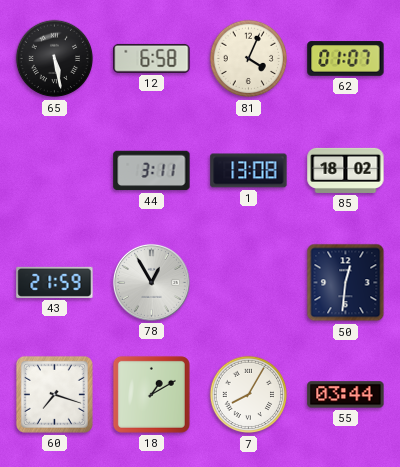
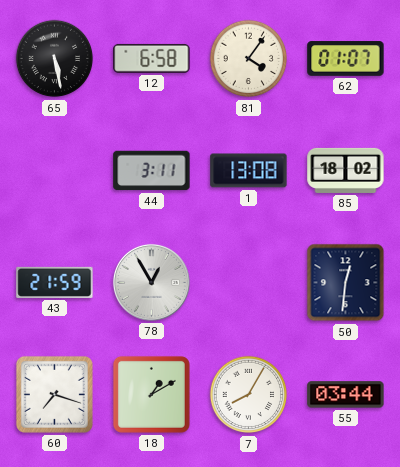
81: 4:04 -> 4:06
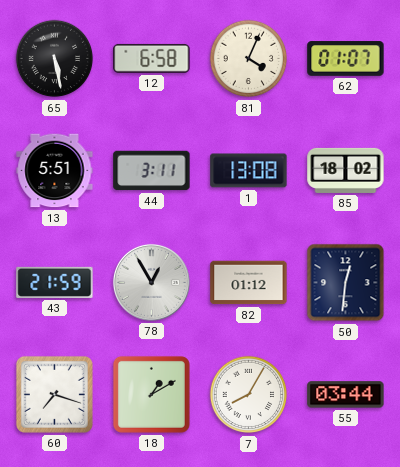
81: 4:06 -> 4:04
13: none -> 5:51
82: none -> 01:12
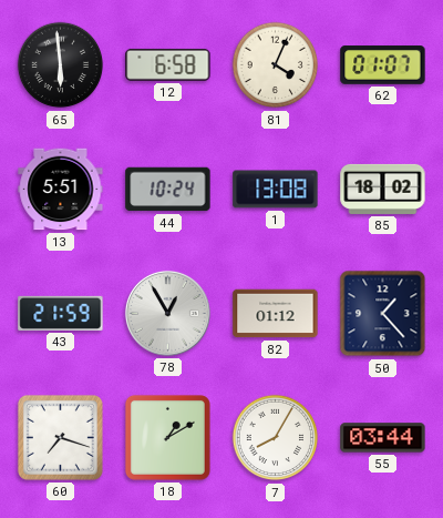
65: 5:28 -> 5:59
44: 3:11 -> 10:24
50: 12:31 -> 1:23
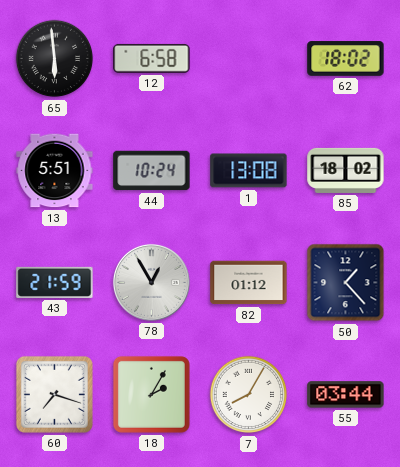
81: 4:04 -> none
62: 01:07 -> 18:02
18: 1:10 -> 2:05
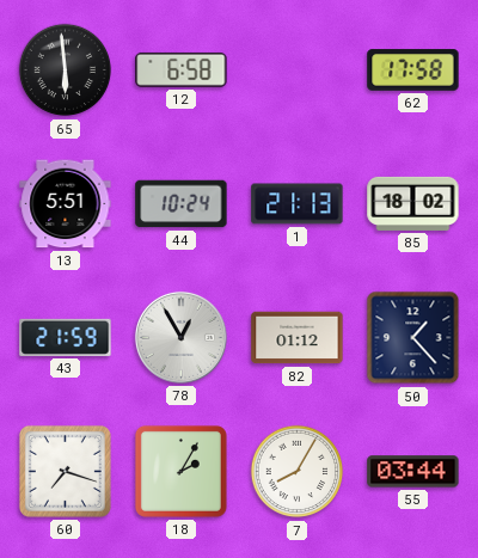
62: 18:02 -> 17:58
1: 13:08 -> 21:13
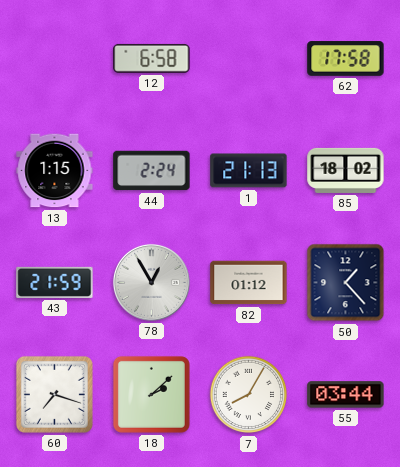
65: 5:59 -> none
13: 5:51 -> 1:15
44: 10:24 -> 2:24
18: 2:05 -> 2:08
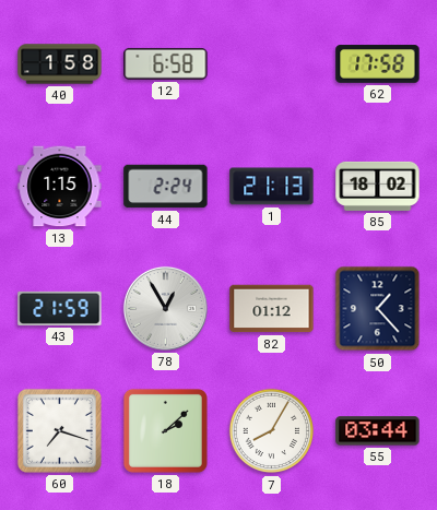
40: none -> 1:58
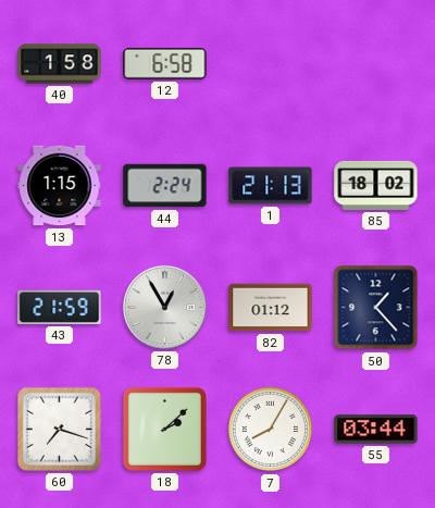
62: 17:58 -> none
